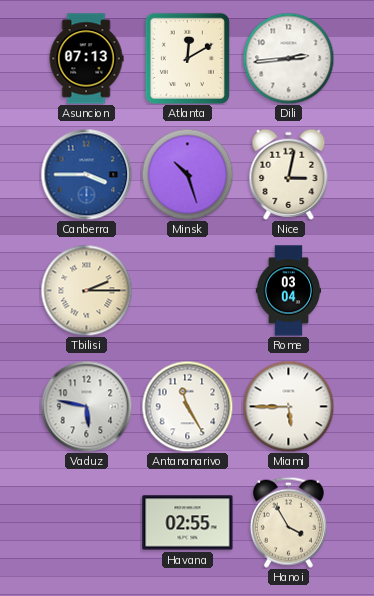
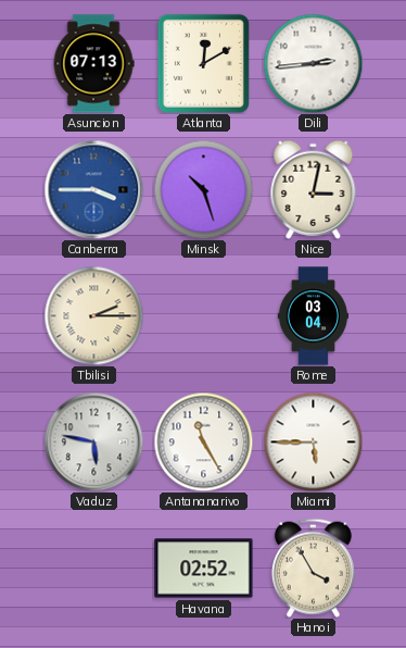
Havana: 02:55 -> 02:52
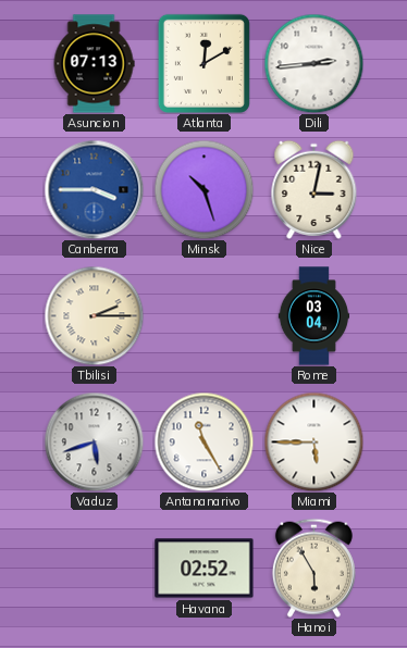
Vaduz: 5:47 -> 5:42
Hanoi: 3:55 -> 5:55
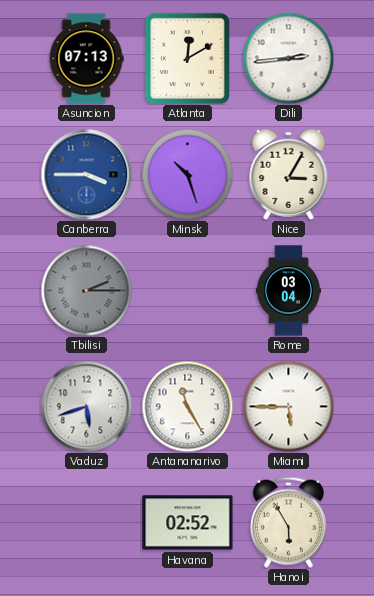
Nice: 3:02 -> 3:05
Tbilisi dial: cream -> grey
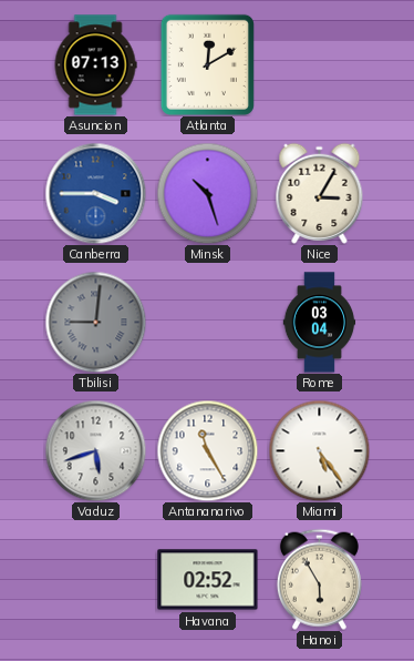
Dili: 2:44 -> none
Tbilisi: 2:15 -> 9:01
Miami: 5:45 -> 5:24
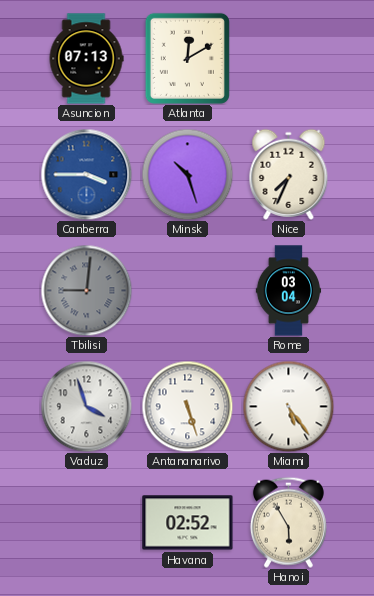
Nice: 3:05 -> 7:34
Vaduz: 5:42 -> 3:57
Antananarivo: 11:25 -> 5:27
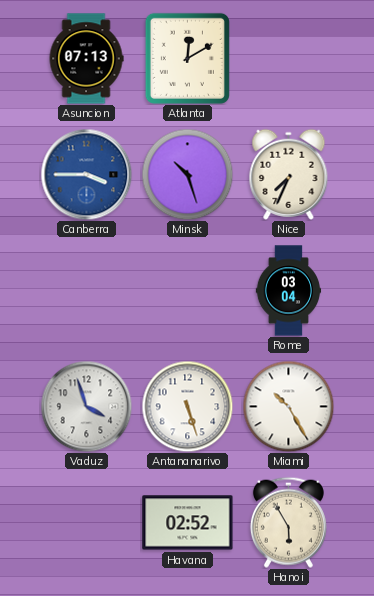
Tbilisi: 9:01 -> none
Miami: 5:24 -> 10:25
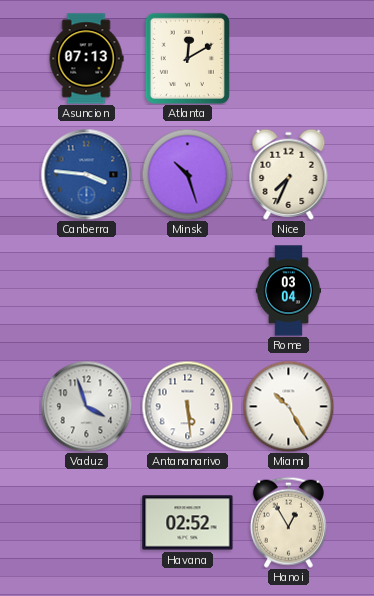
Canberra: 3:45 -> 3:46
Antananarivo: 5:27 -> 5:29
Hanoi: 5:55 -> 12:55
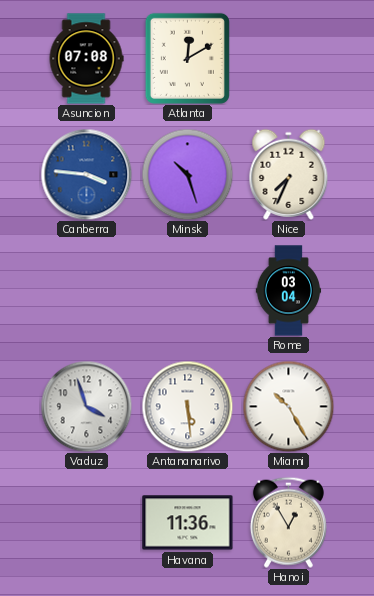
Asuncion: 07:13 -> 07:08
Havana: 02:52 -> 11:36
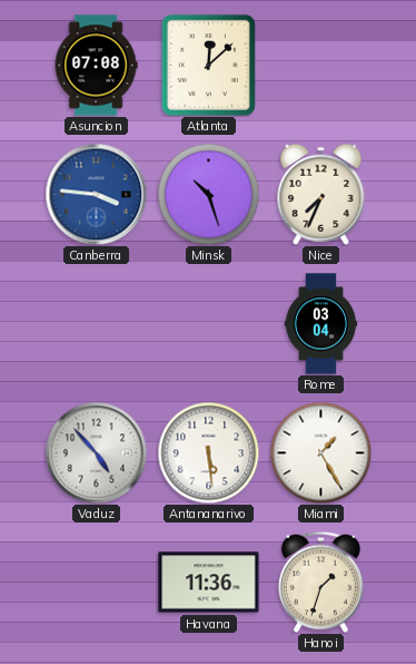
Atlanta: 12:10 -> 12:08
Vaduz: 3:57 -> 4:53
Miami: 10:25 -> 1:25
Hanoi: 12:55 -> 1:33
